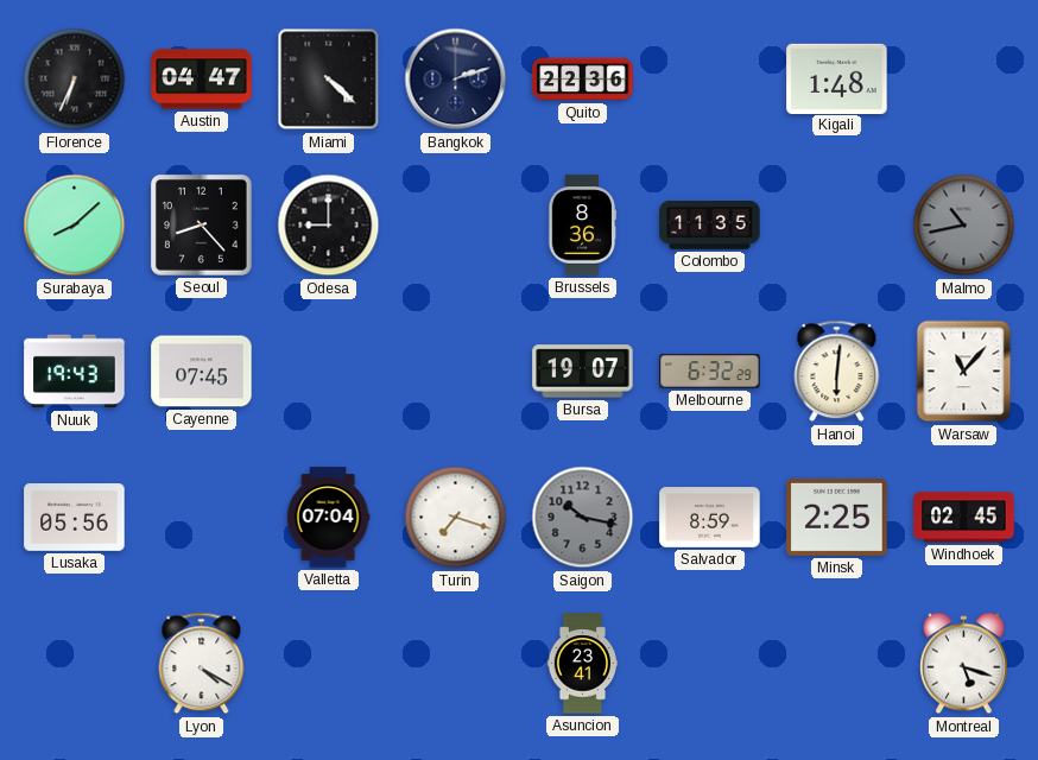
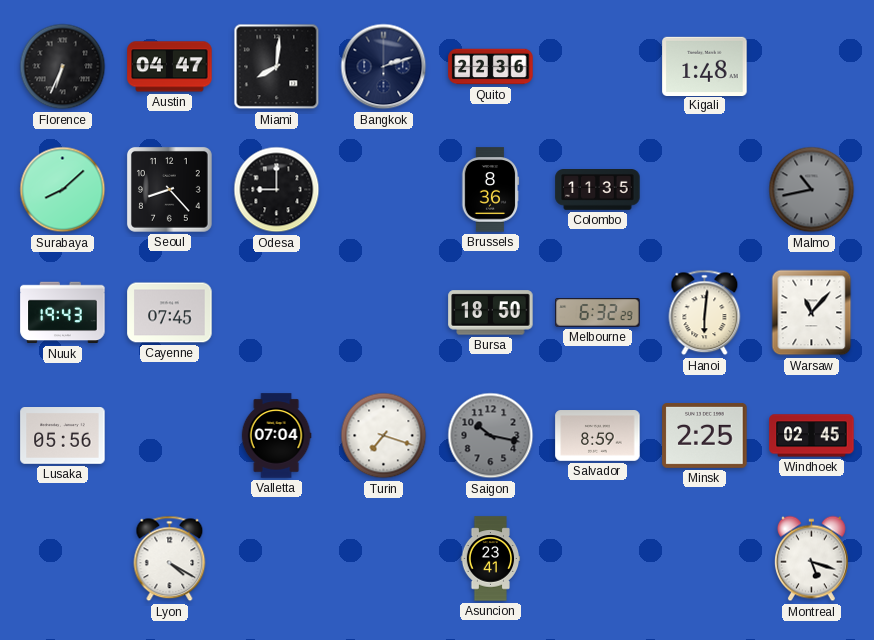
Miami: 4:22 -> 8:01
Bursa: 19:07 -> 18:50
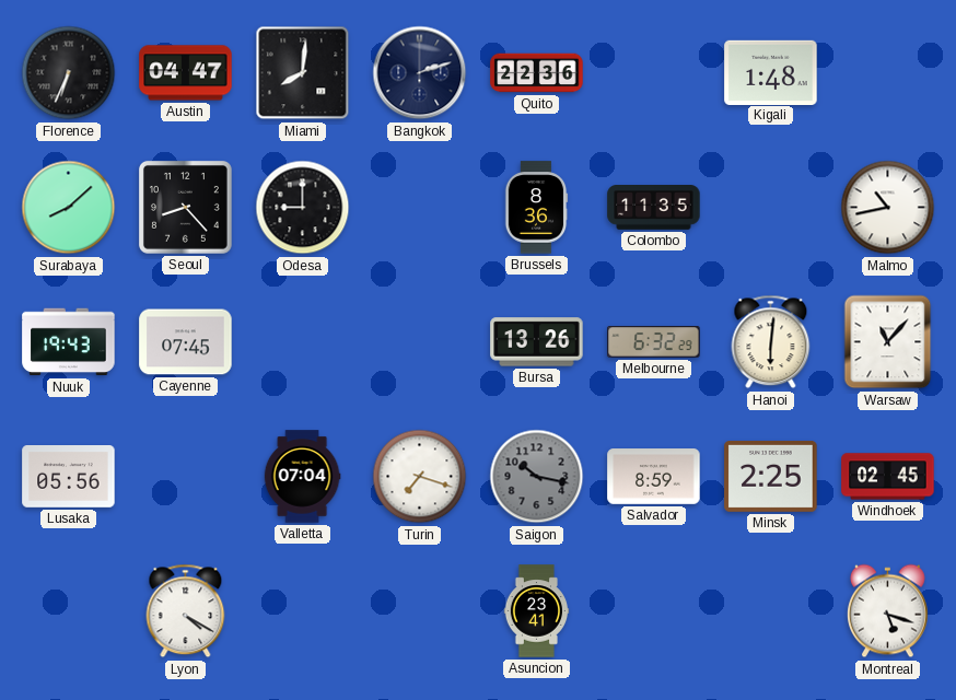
Malmo dial: grey -> white
Bursa: 18:50 -> 13:26
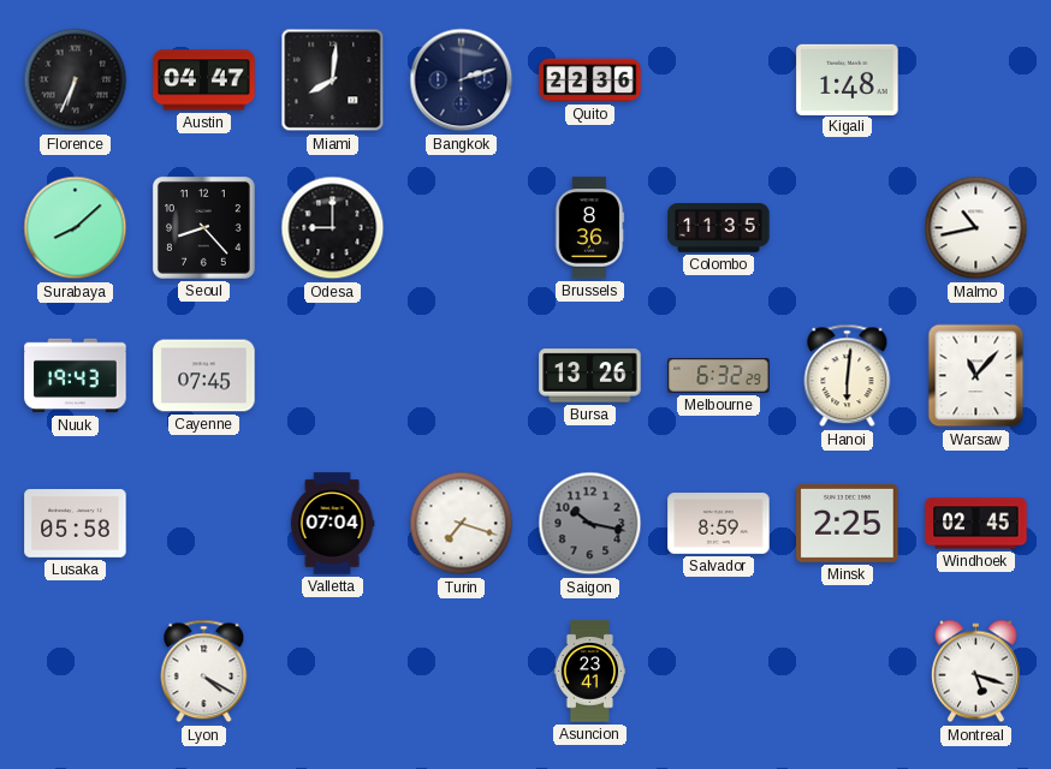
Lusaka: 05:56 -> 05:58
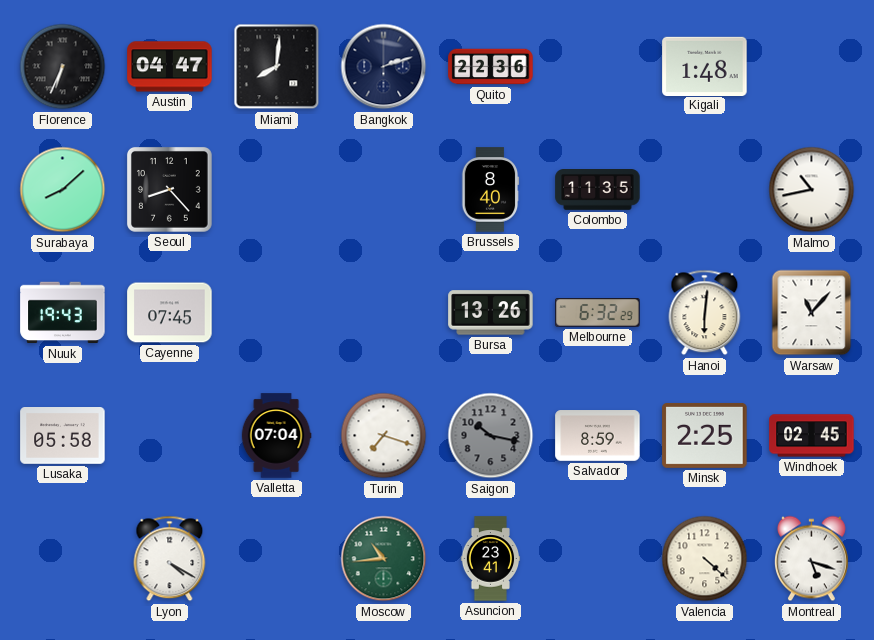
Odesa: 9:00 -> none
Brussels: 8:36 -> 8:40
Moscow: none -> 10:44
Valencia: none -> 4:22
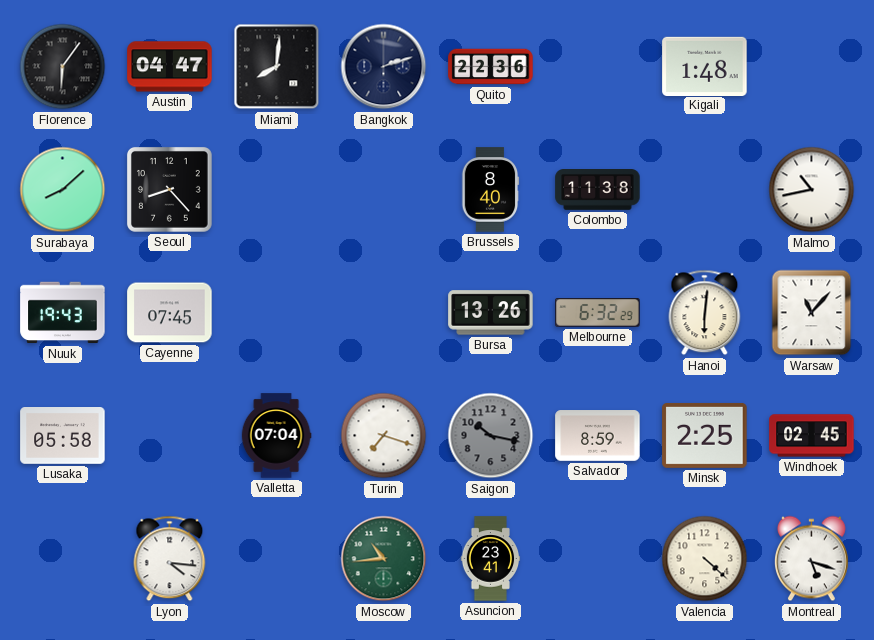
Florence: 6:34 -> 6:06
Colombo: 11:35 -> 11:38
Lyon: 4:20 -> 4:16
